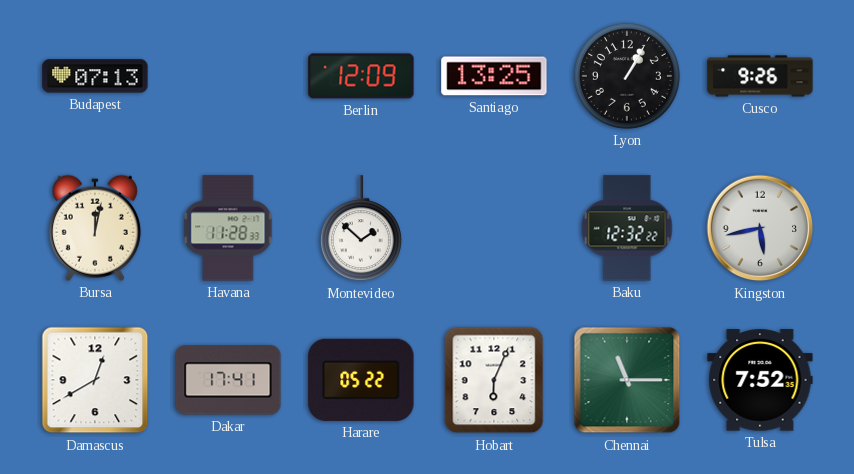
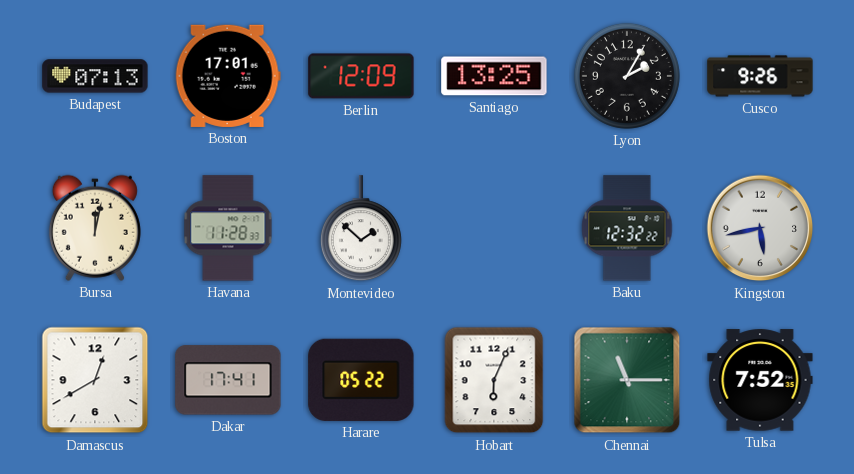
Boston: none -> 17:01
Lyon: 1:05 -> 2:05
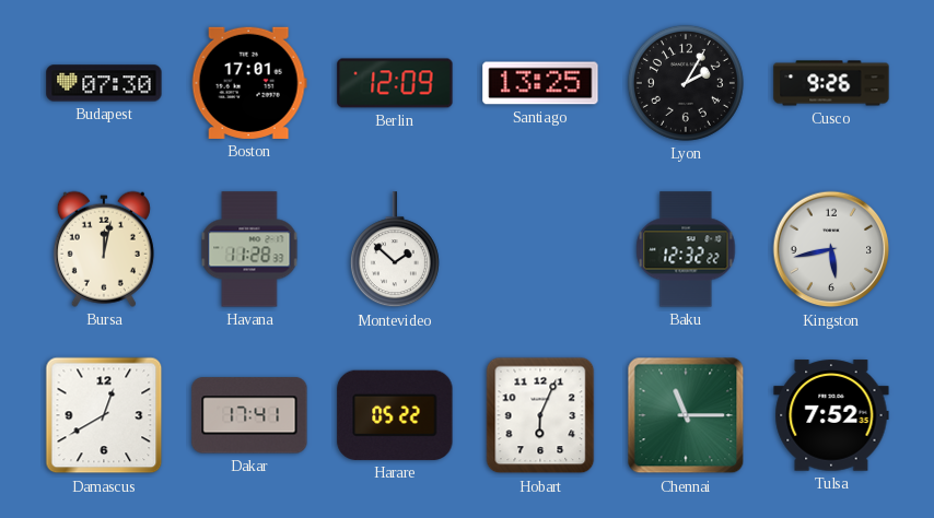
Budapest: 07:13 -> 07:30
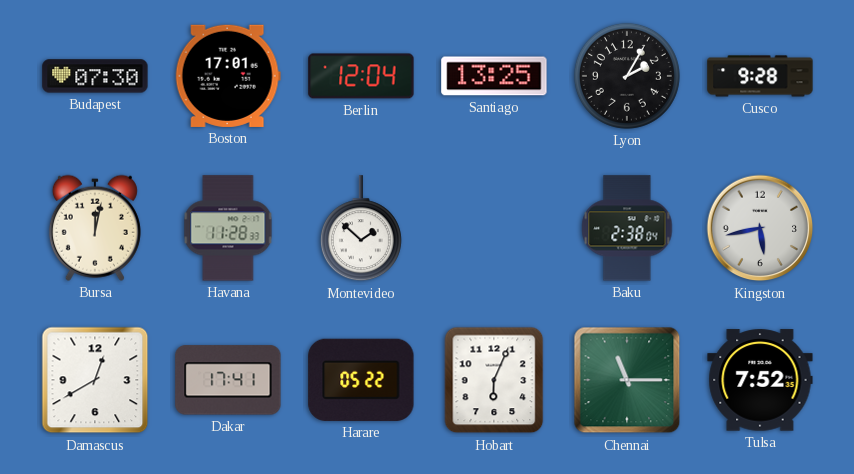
Berlin: 12:09 -> 12:04
Cusco: 9:26 -> 9:28
Baku: 12:32 -> 2:38
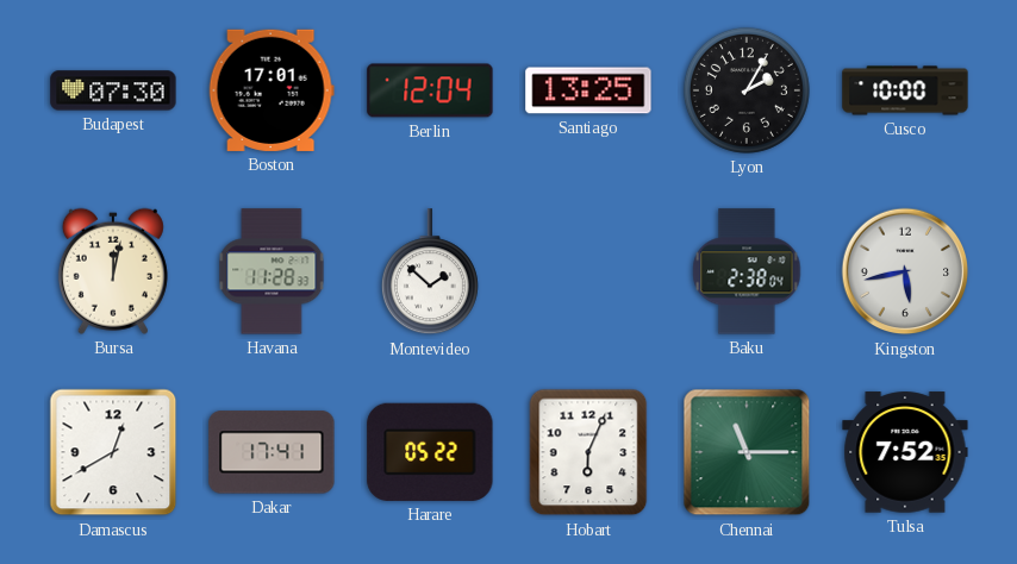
Cusco: 9:28 -> 10:00
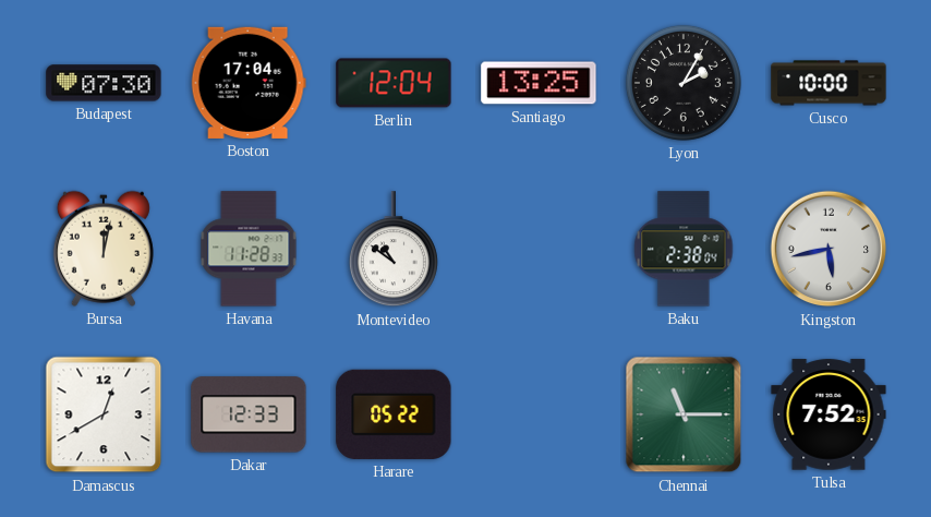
Boston: 17:01 -> 17:04
Montevideo: 1:52 -> 10:51
Dakar: 17:41 -> 12:33
Hobart: 6:04 -> none
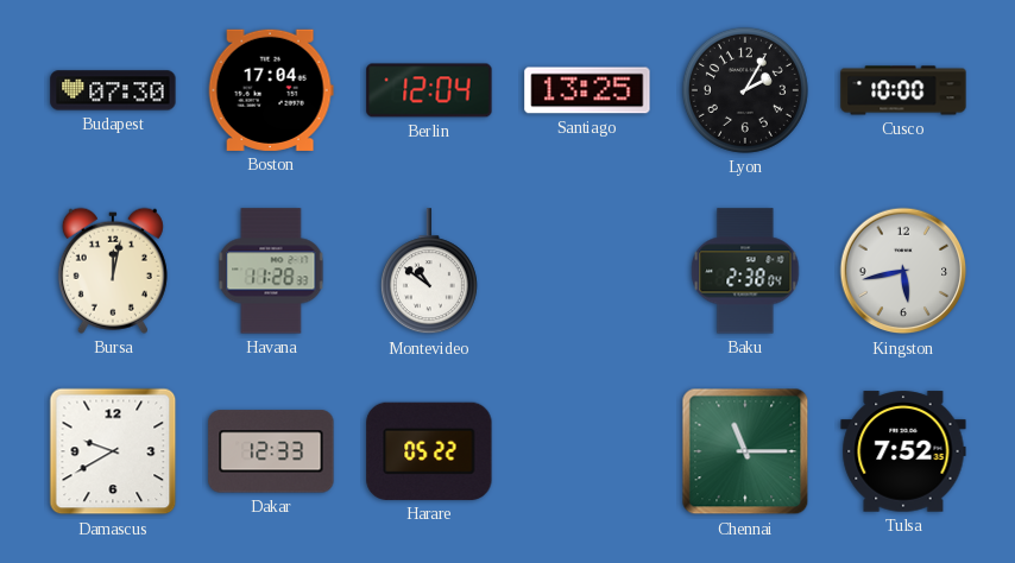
Damascus: 12:40 -> 9:40
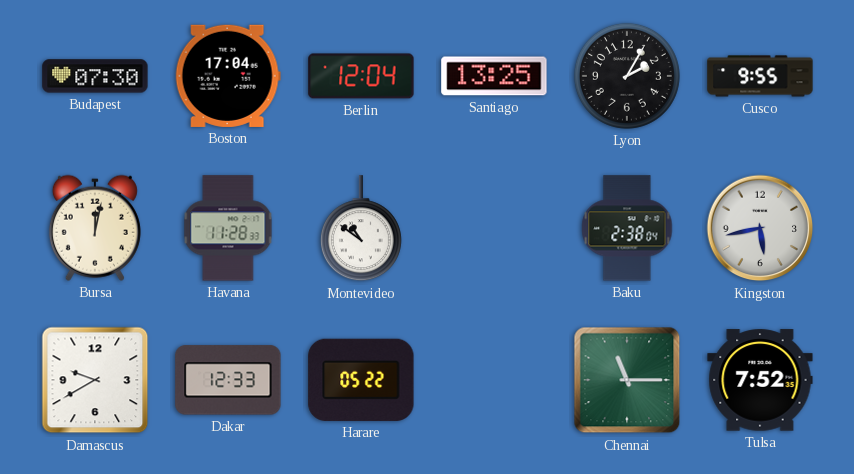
Cusco: 10:00 -> 9:55
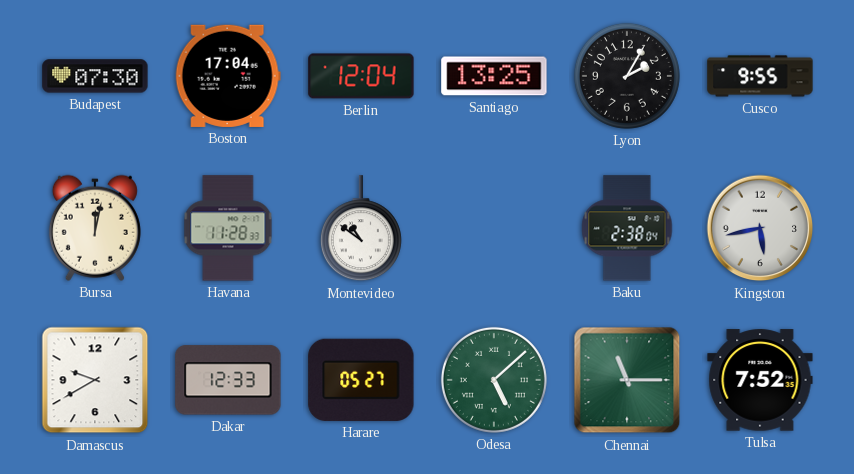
Harare: 05:22 -> 05:27
Odesa: none -> 5:08
